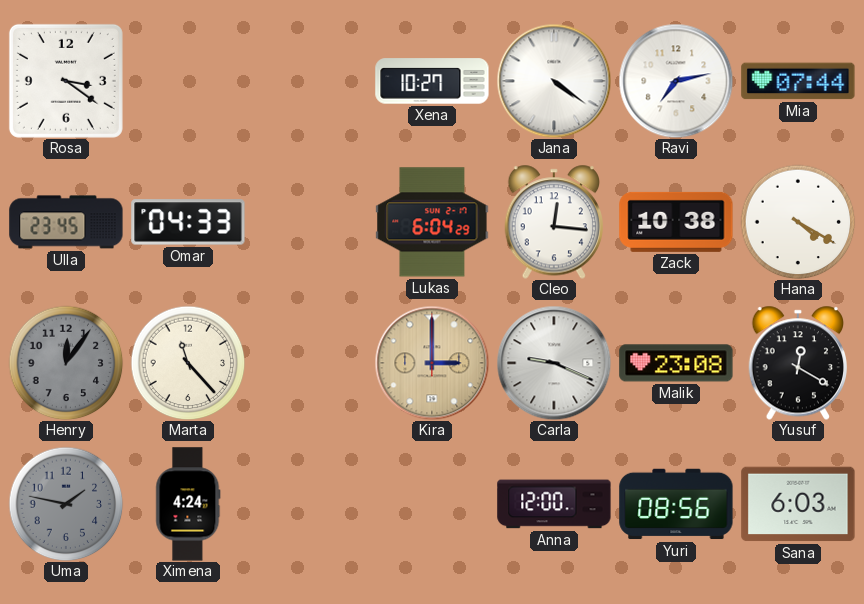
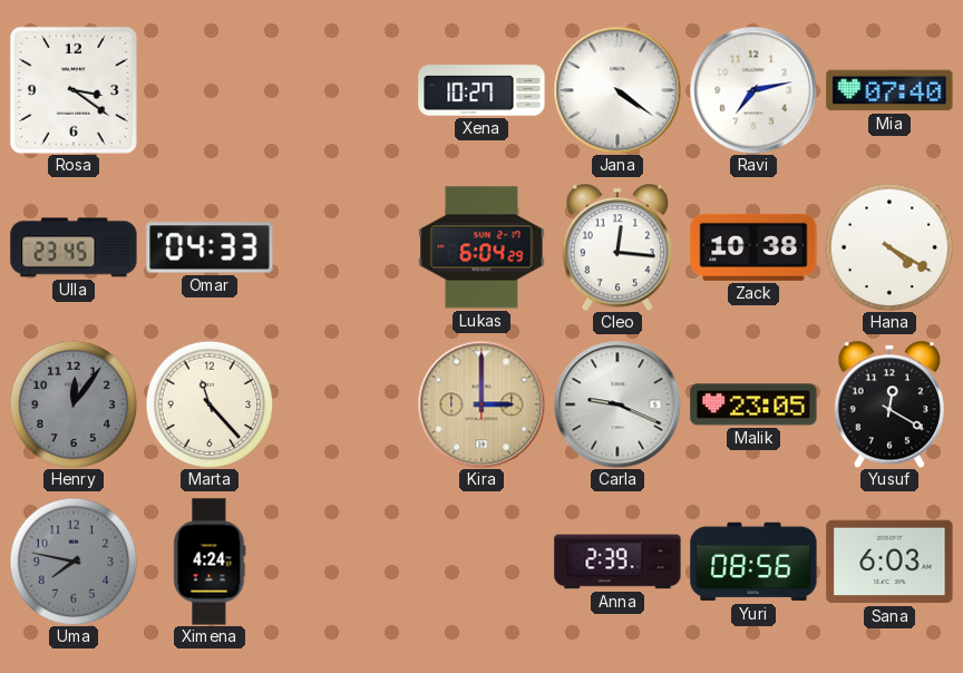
Mia: 07:44 -> 07:40
Malik: 23:08 -> 23:05
Uma: 1:47 -> 7:47
Anna: 12:00 -> 2:39
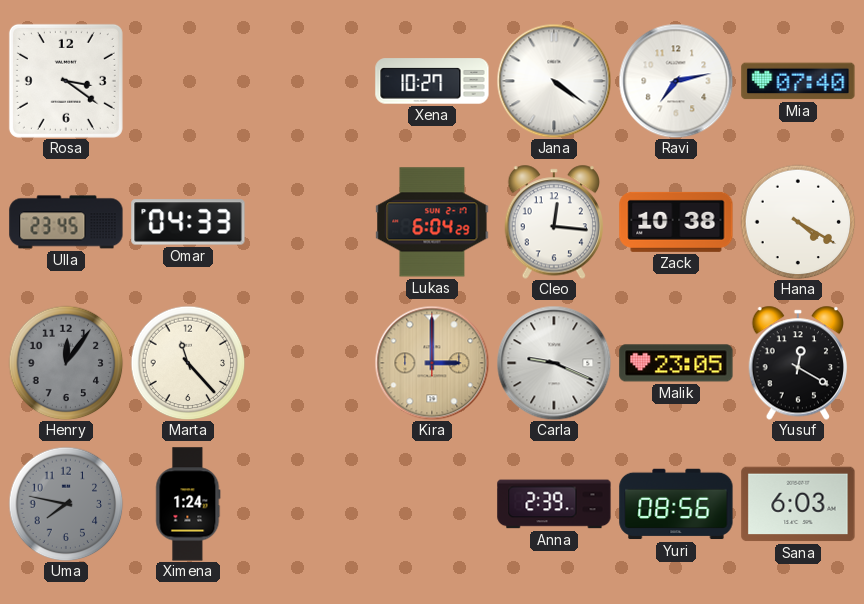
Ximena: 4:24 -> 1:24
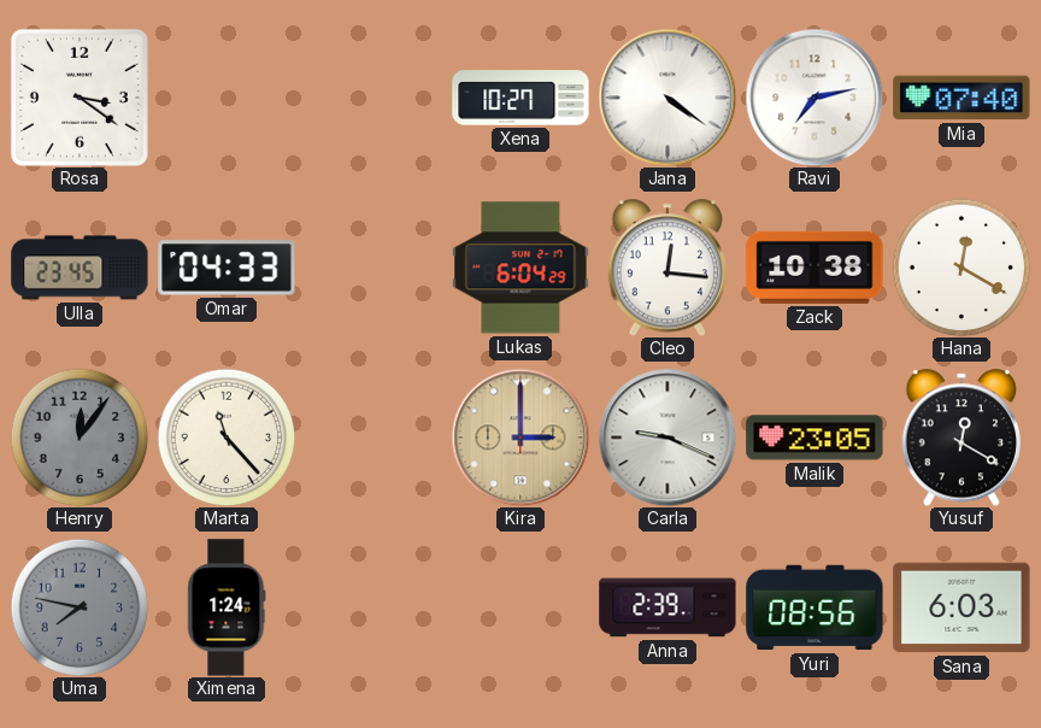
Hana: 4:20 -> 12:20
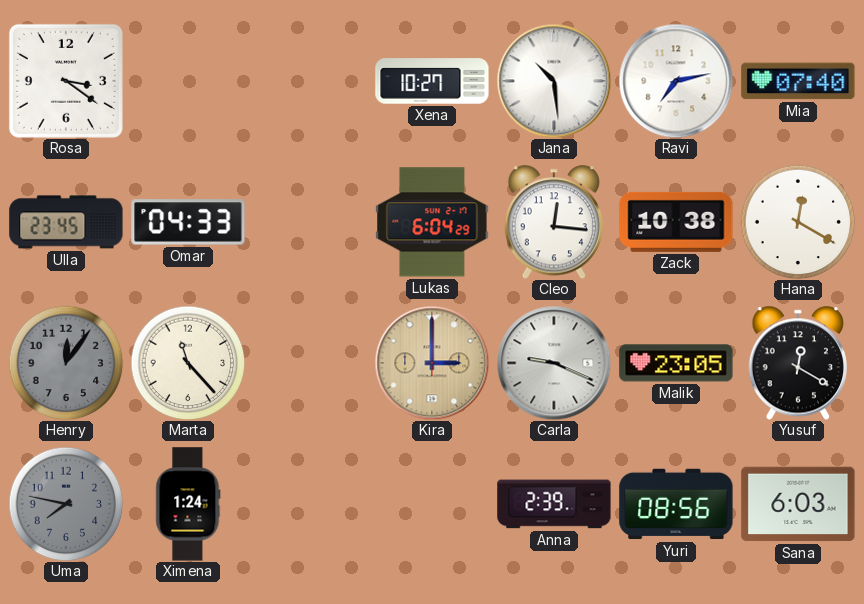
Jana: 4:21 -> 10:29
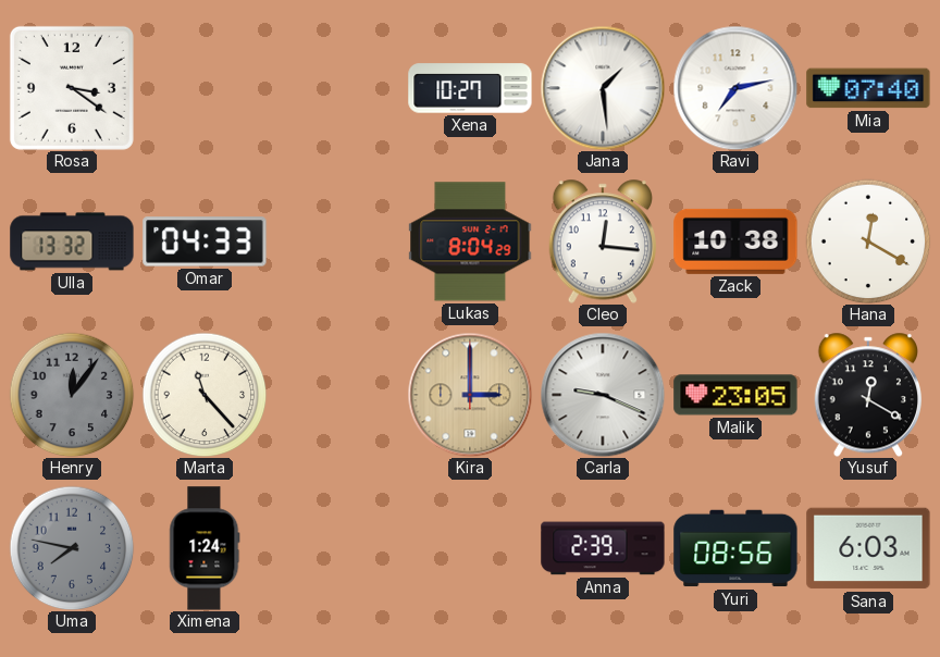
Jana: 10:29 -> 1:29
Ulla: 23:45 -> 13:32
Lukas: 6:04 -> 8:04
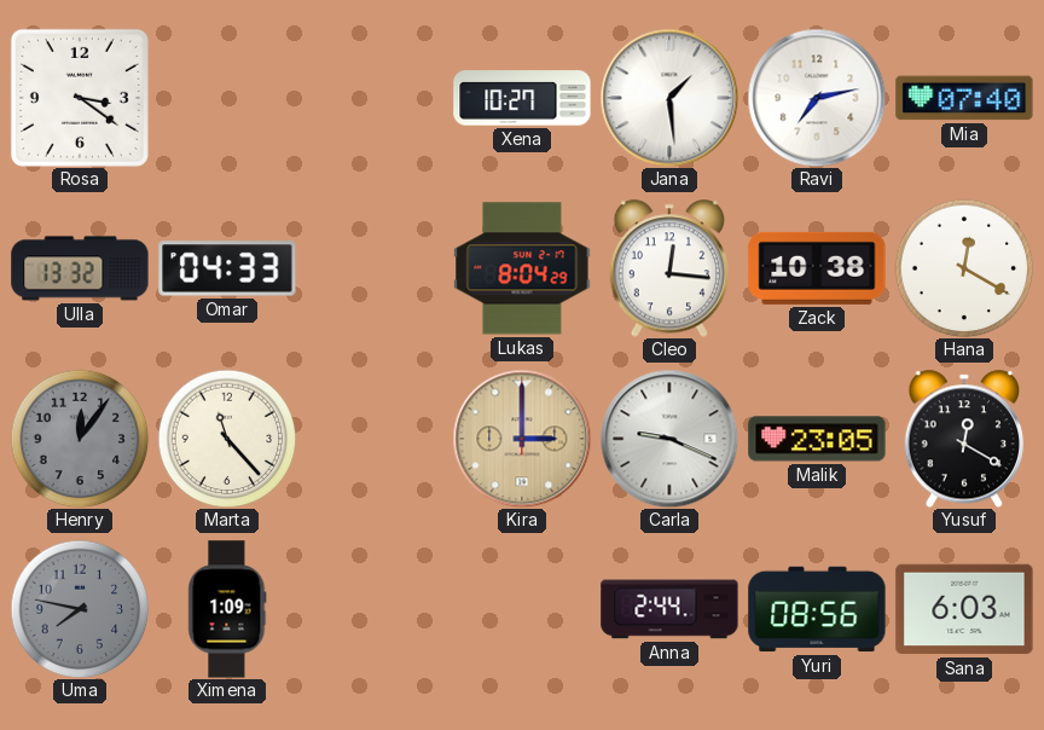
Ximena: 1:24 -> 1:09
Anna: 2:39 -> 2:44
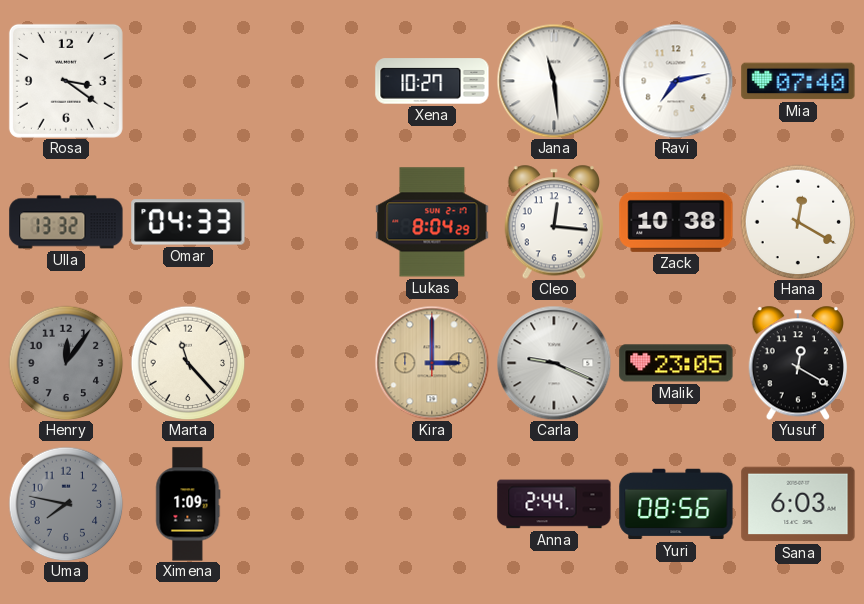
Jana: 1:29 -> 11:29
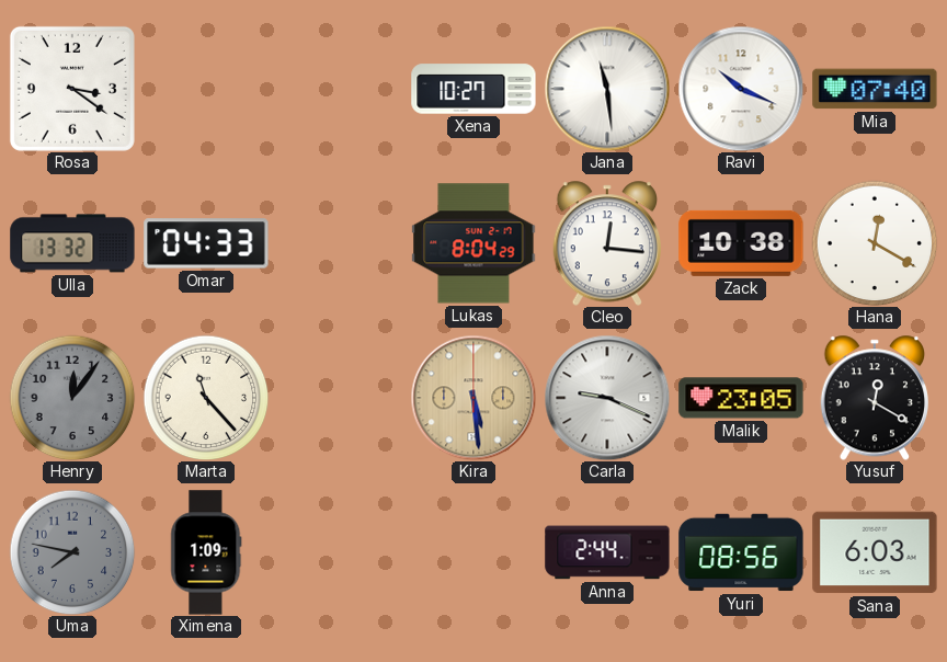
Ravi: 7:13 -> 10:19
Kira: 3:00 -> 5:29
